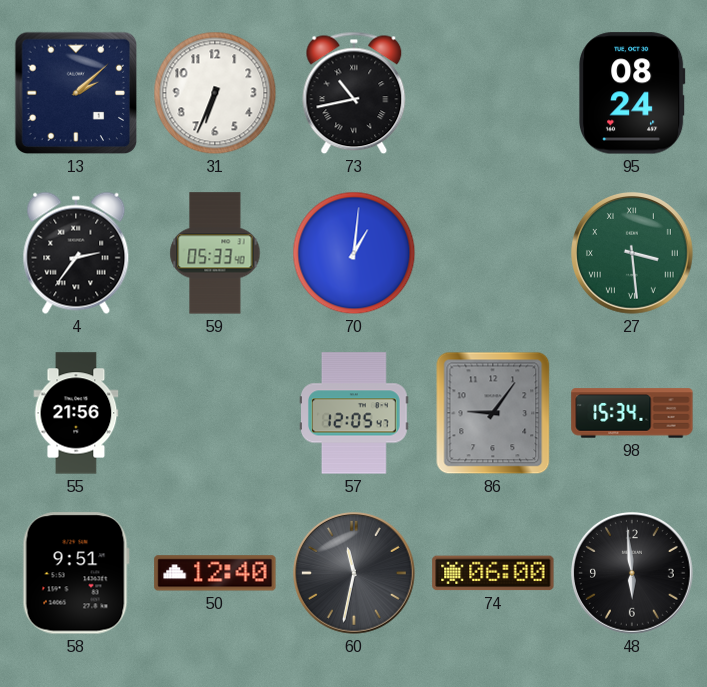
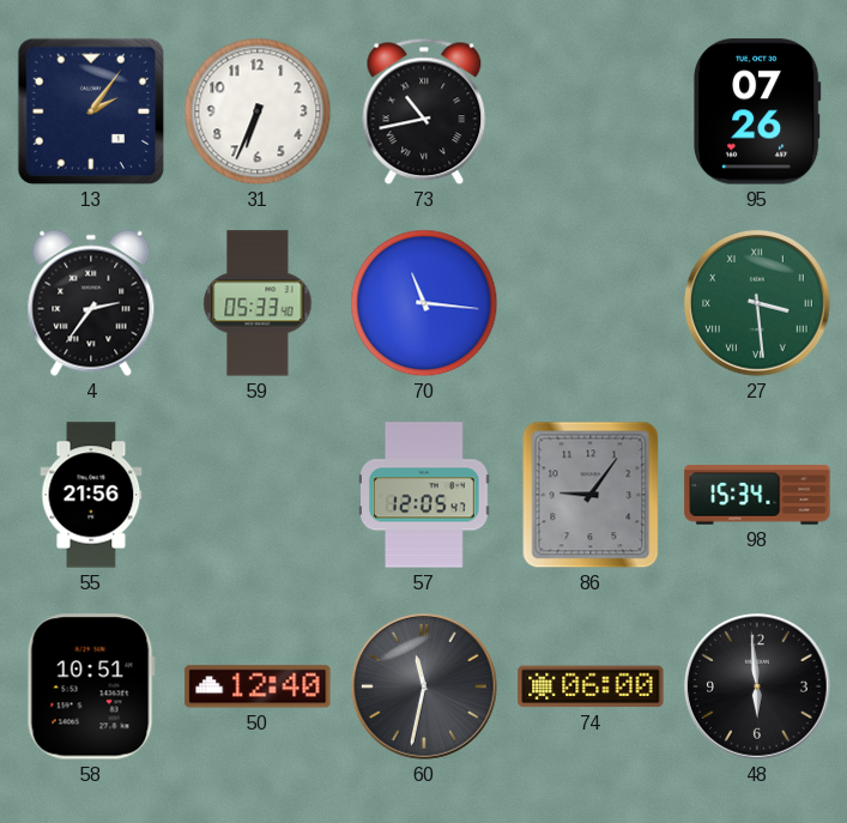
13: 2:08 -> 2:06
95: 08:24 -> 07:26
70: 1:01 -> 11:16
58: 9:51 -> 10:51
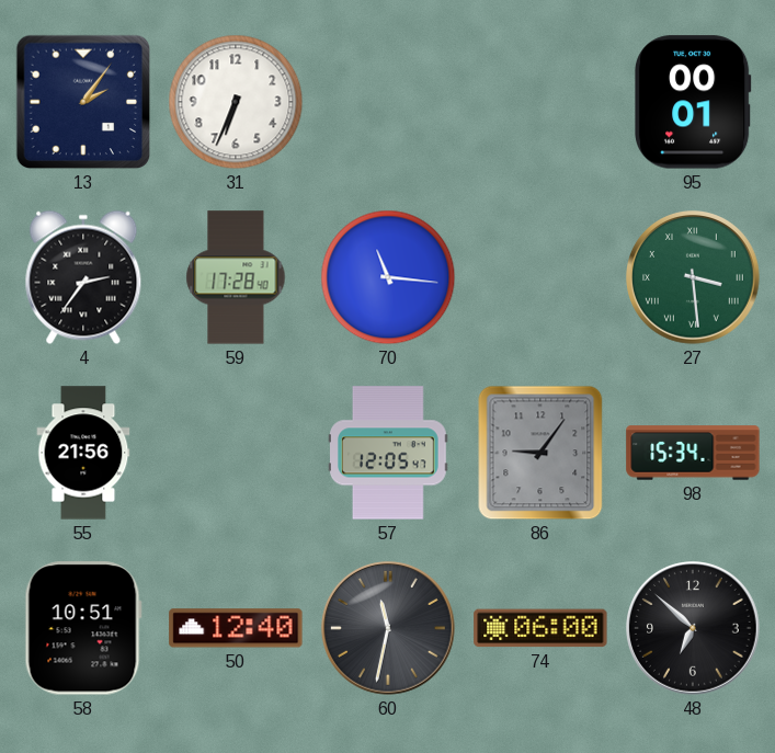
73: 10:43 -> none
95: 07:26 -> 00:01
59: 05:33 -> 17:28
48: 5:59 -> 6:52
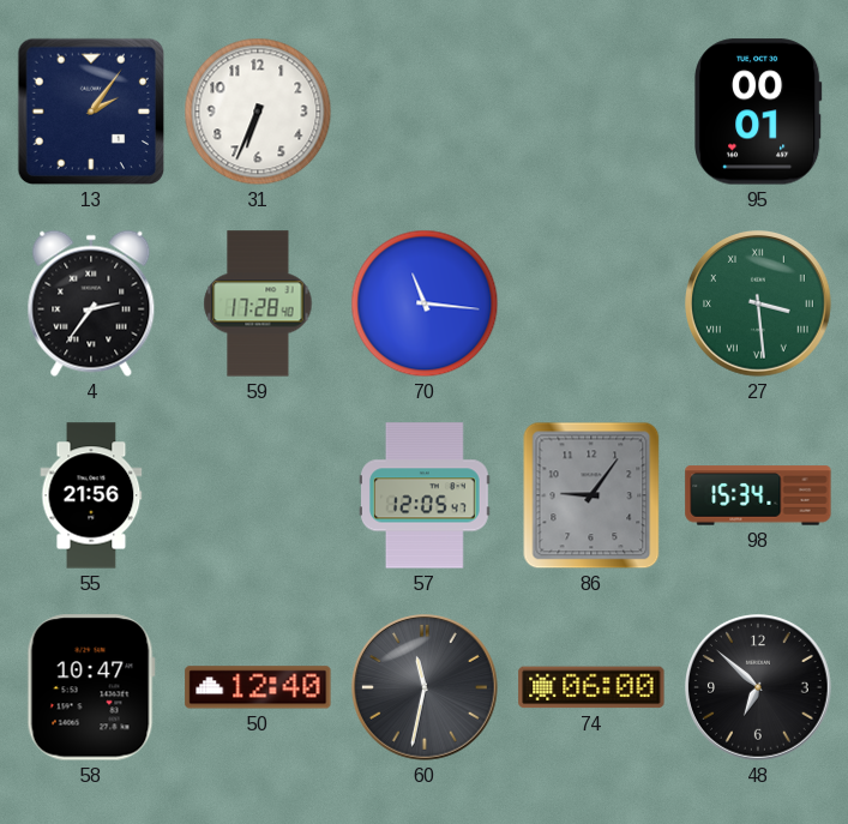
58: 10:51 -> 10:47
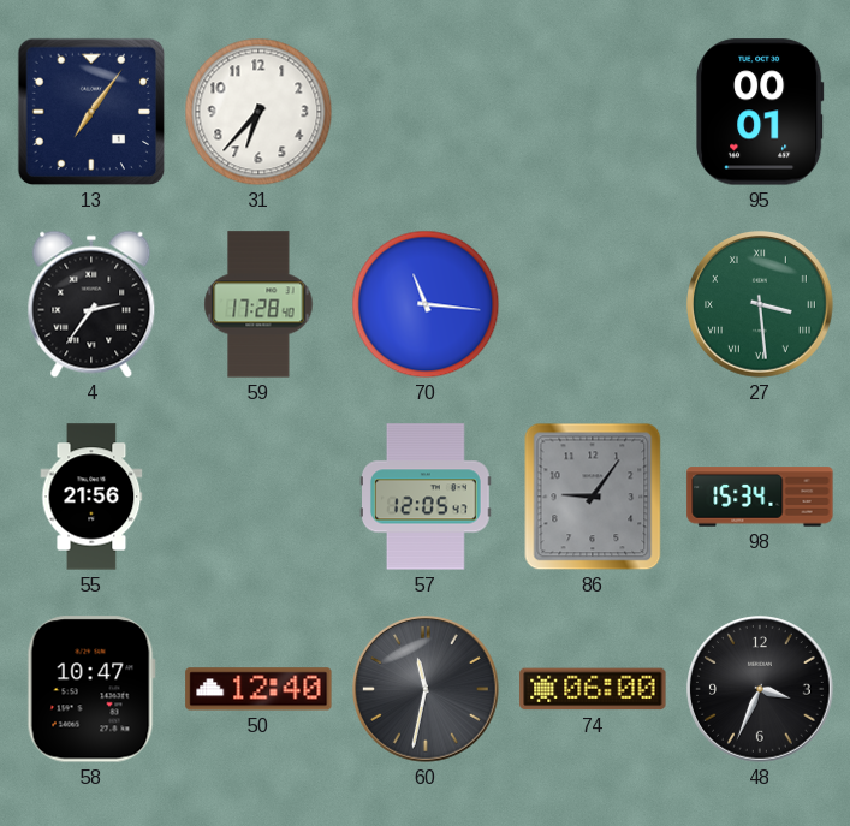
13: 2:06 -> 7:06
31: 6:34 -> 6:37
48: 6:52 -> 3:34
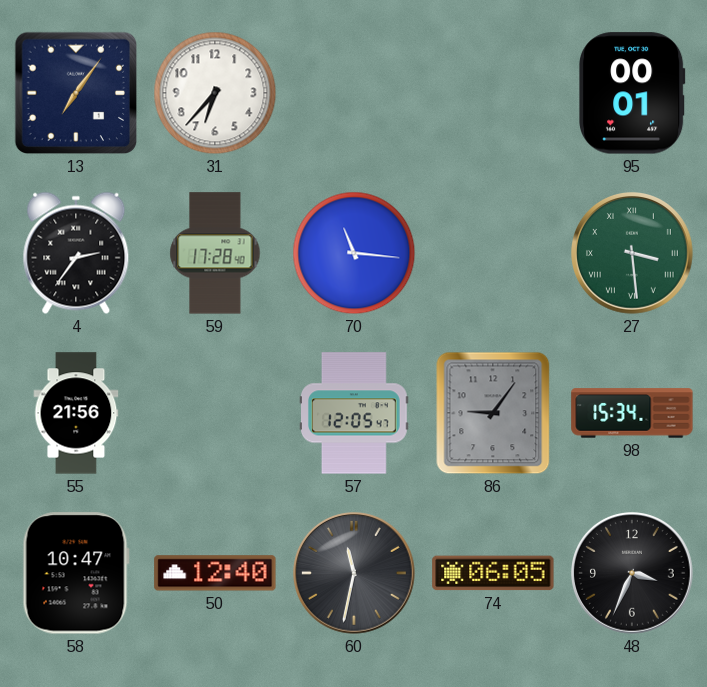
74: 06:00 -> 06:05
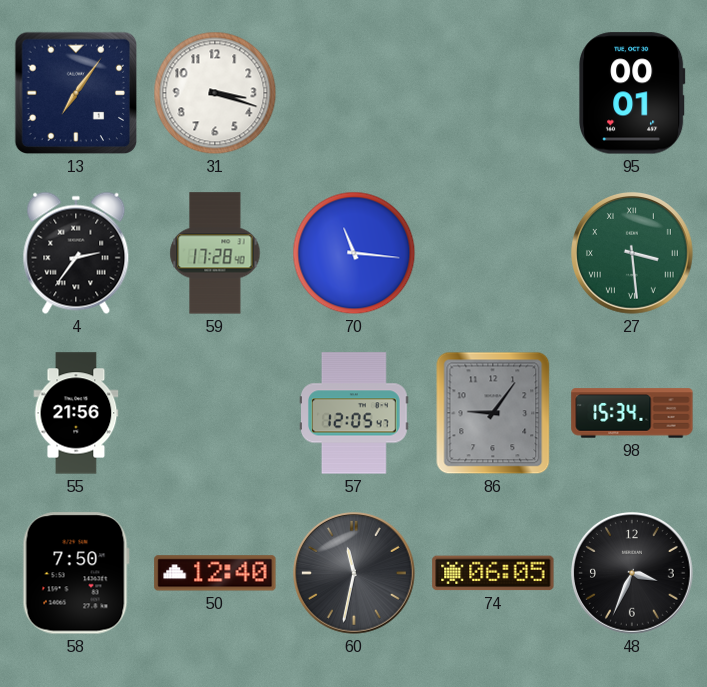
31: 6:37 -> 3:18
58: 10:47 -> 7:50
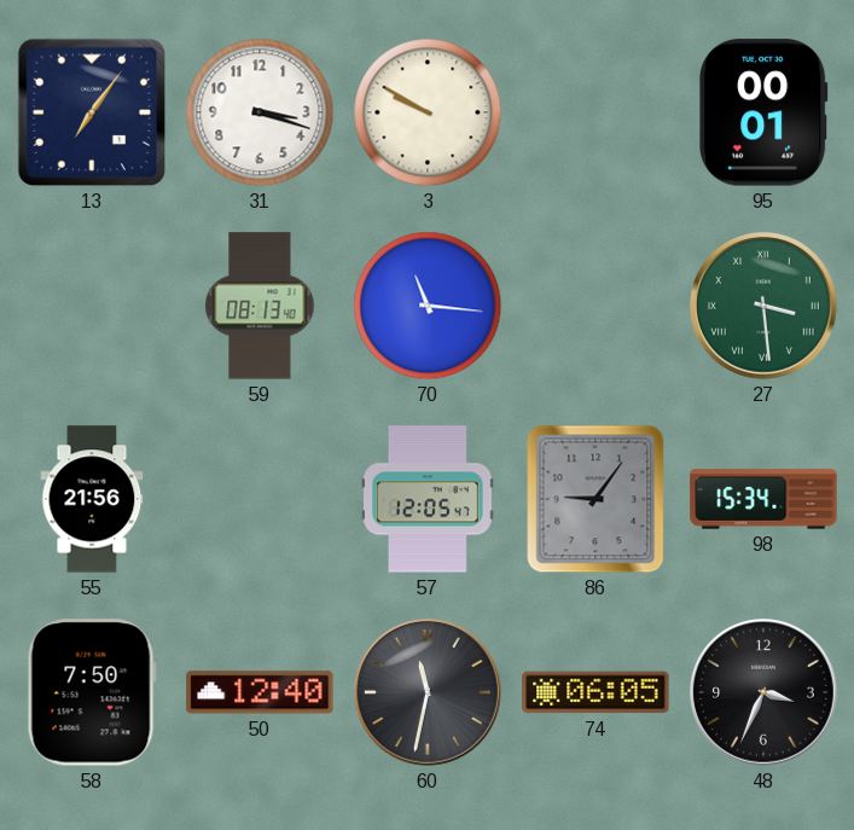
3: none -> 9:50
4: 2:36 -> none
59: 17:28 -> 08:13
